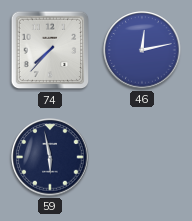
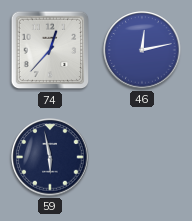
74: 7:37 -> 12:37
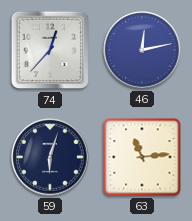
59: 5:58 -> 6:03
63: none -> 11:14
